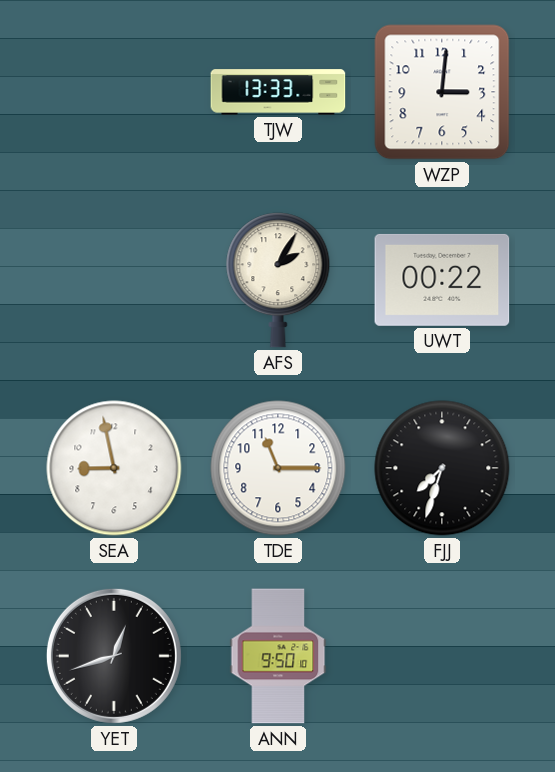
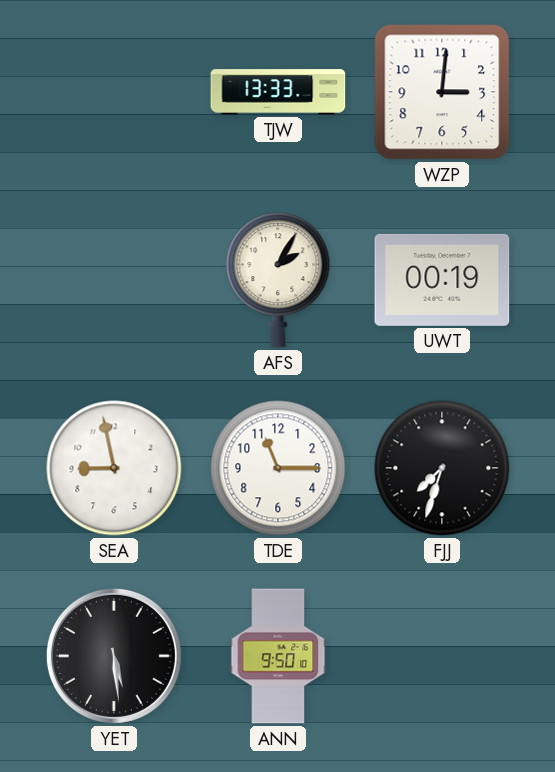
UWT: 00:22 -> 00:19
YET: 12:42 -> 5:29
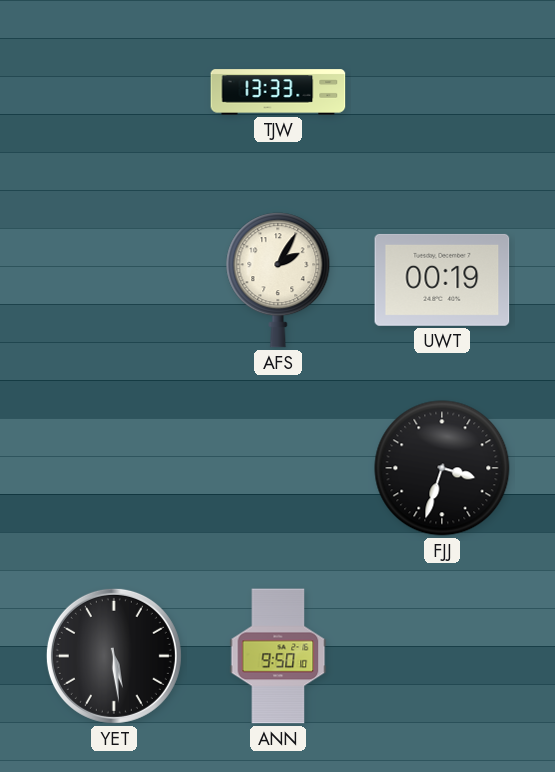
WZP: 3:01 -> none
SEA: 8:58 -> none
TDE: 11:15 -> none
FJJ: 7:33 -> 3:33
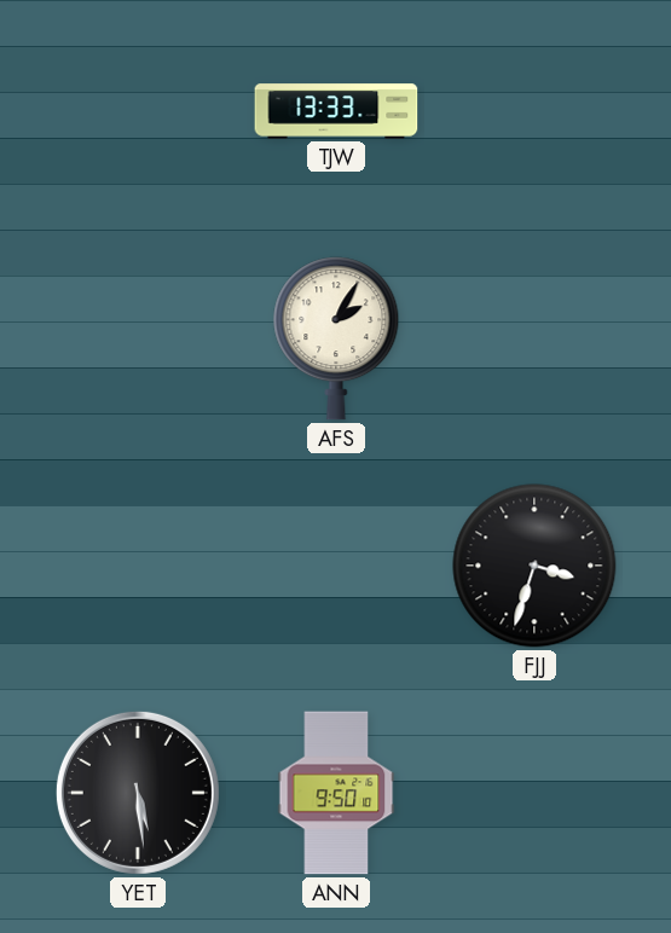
UWT: 00:19 -> none
